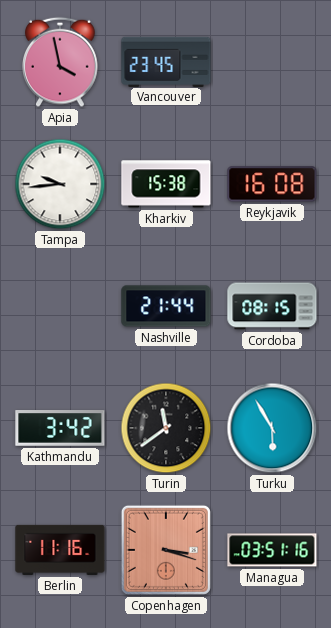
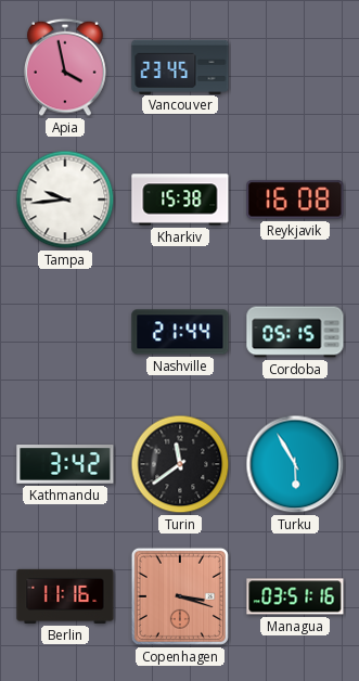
Cordoba: 08:15 -> 05:15
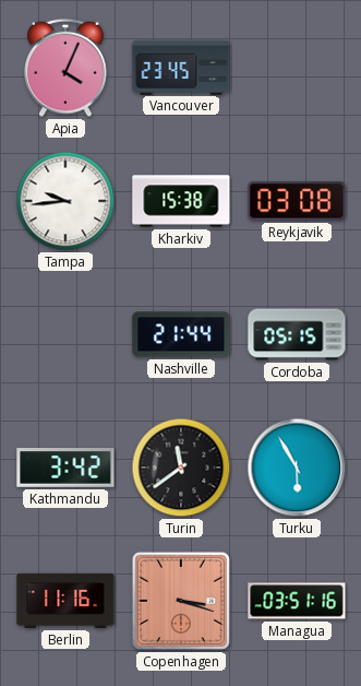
Apia: 3:58 -> 4:04
Reykjavik: 16:08 -> 03:08
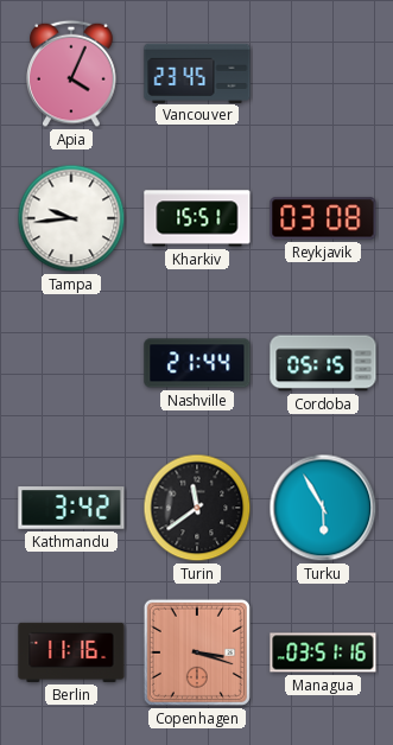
Kharkiv: 15:38 -> 15:51
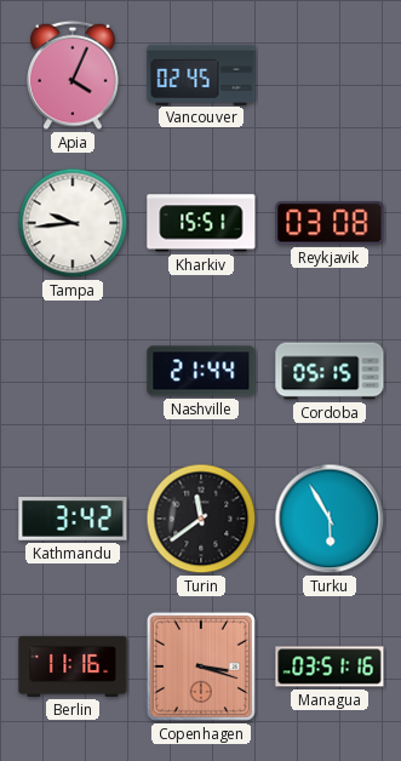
Vancouver: 23:45 -> 02:45
